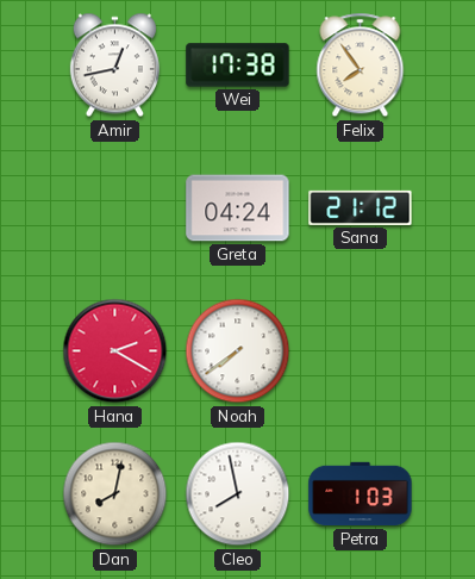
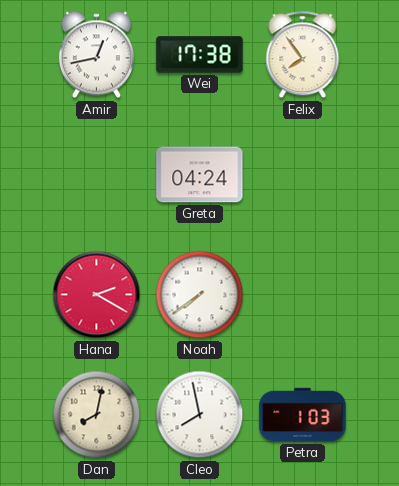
Sana: 21:12 -> none
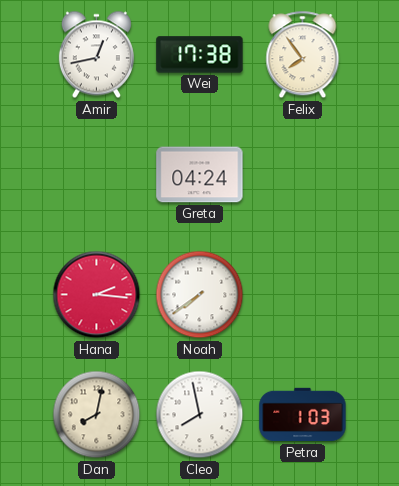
Hana: 2:20 -> 2:16
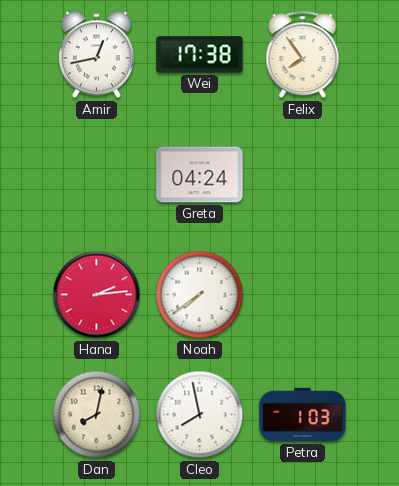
Hana: 2:16 -> 2:14
